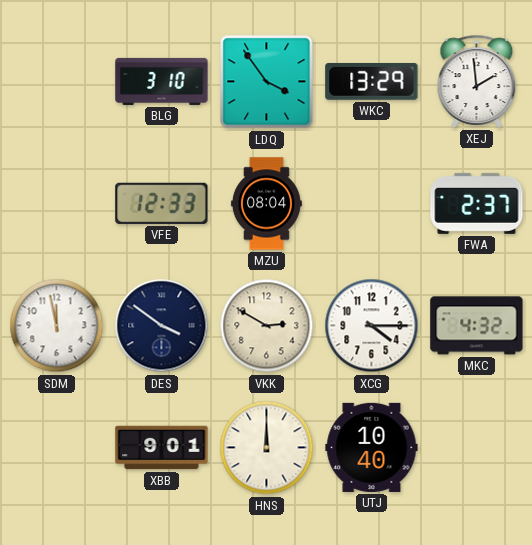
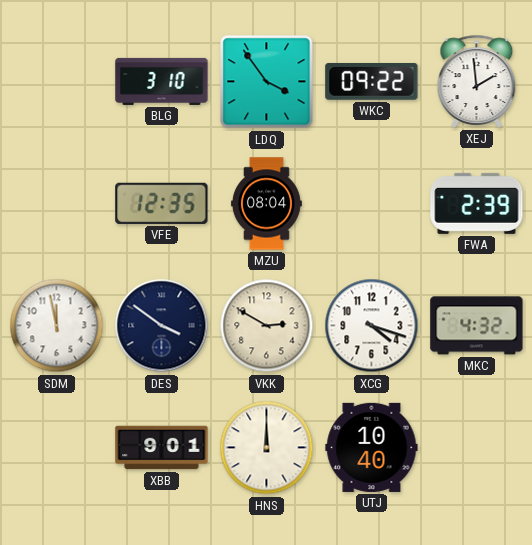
WKC: 13:29 -> 09:22
VFE: 12:33 -> 12:35
FWA: 2:37 -> 2:39
XCG: 4:15 -> 4:18
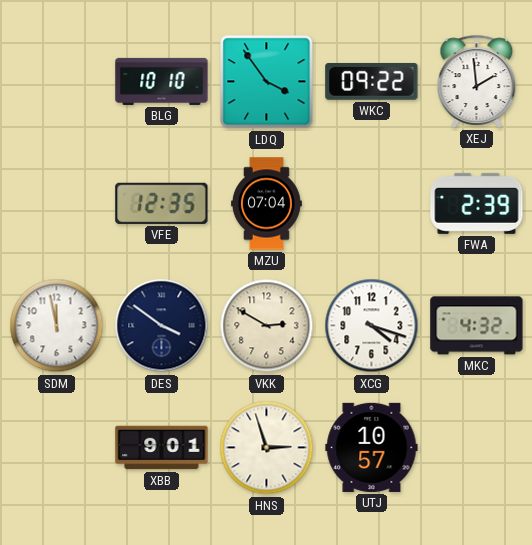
BLG: 3:10 -> 10:10
MZU: 08:04 -> 07:04
HNS: 12:00 -> 2:57
UTJ: 10:40 -> 10:57
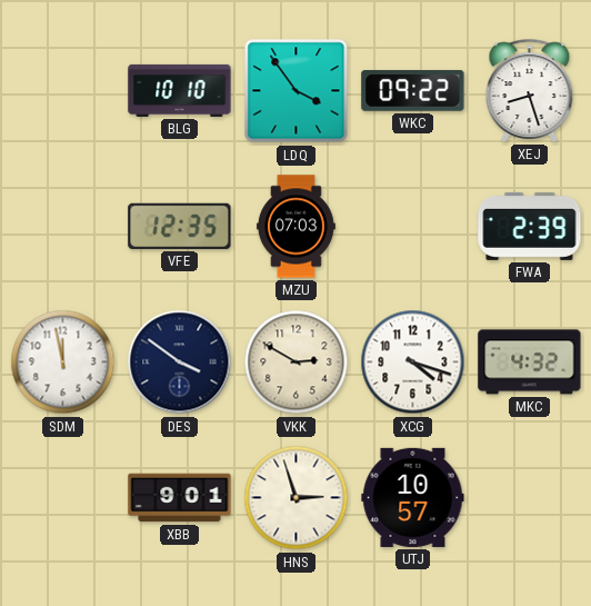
XEJ: 1:59 -> 8:27
MZU: 07:04 -> 07:03
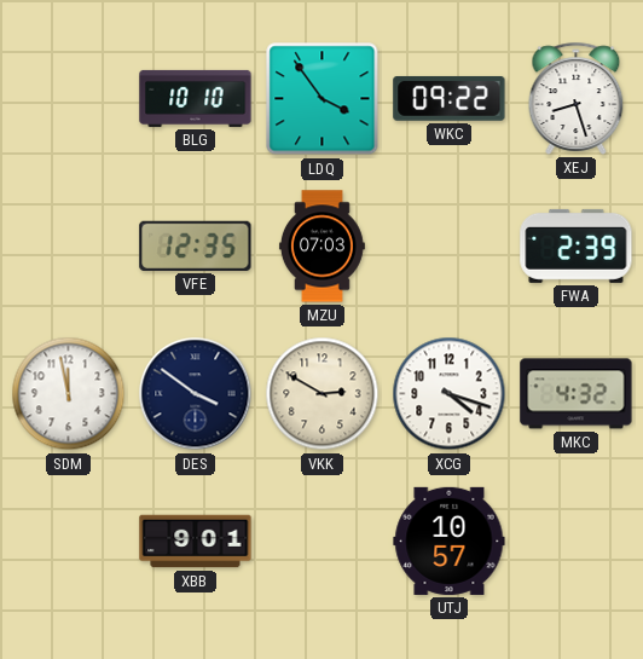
HNS: 2:57 -> none
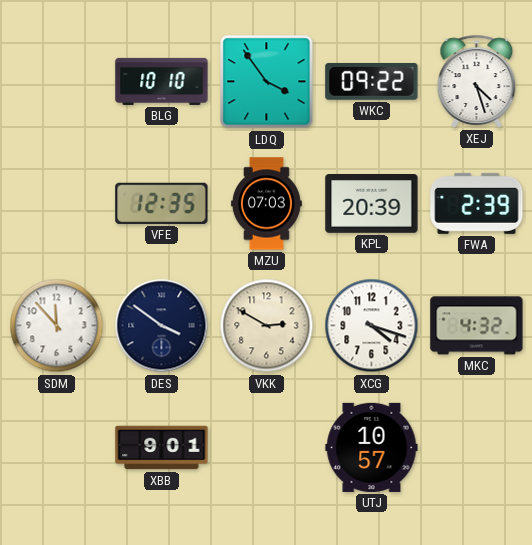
XEJ: 8:27 -> 4:27
KPL: none -> 20:39
SDM: 11:58 -> 11:53
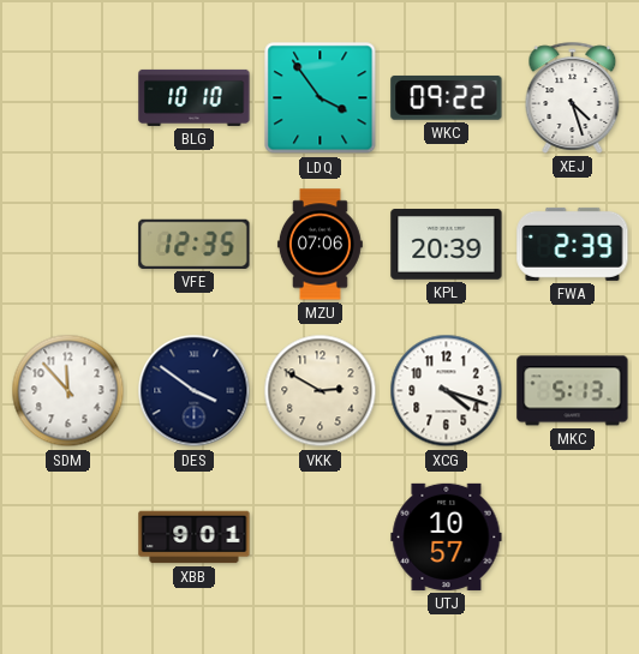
MZU: 07:03 -> 07:06
MKC: 4:32 -> 5:13
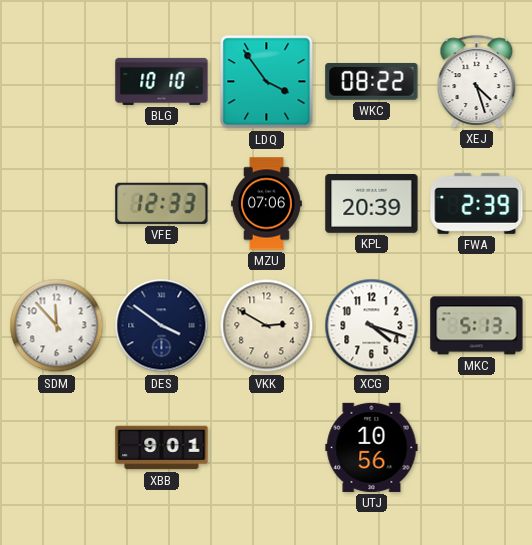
WKC: 09:22 -> 08:22
VFE: 12:35 -> 12:33
UTJ: 10:57 -> 10:56
